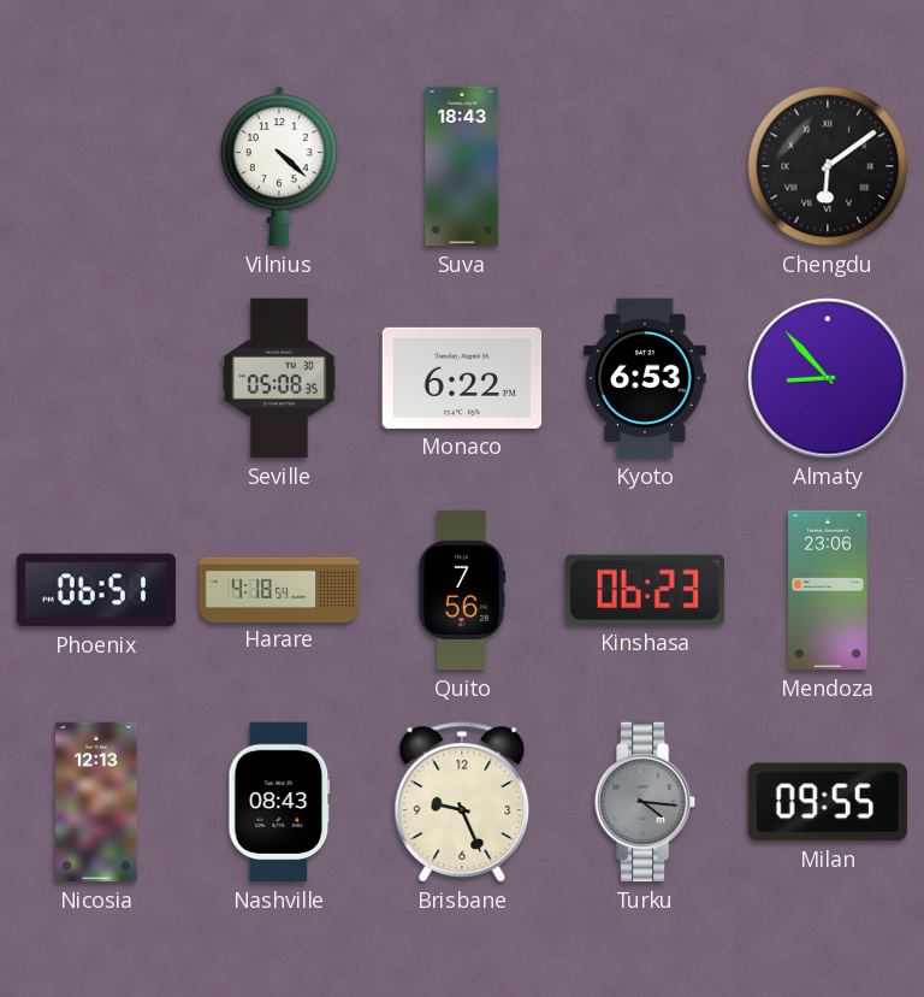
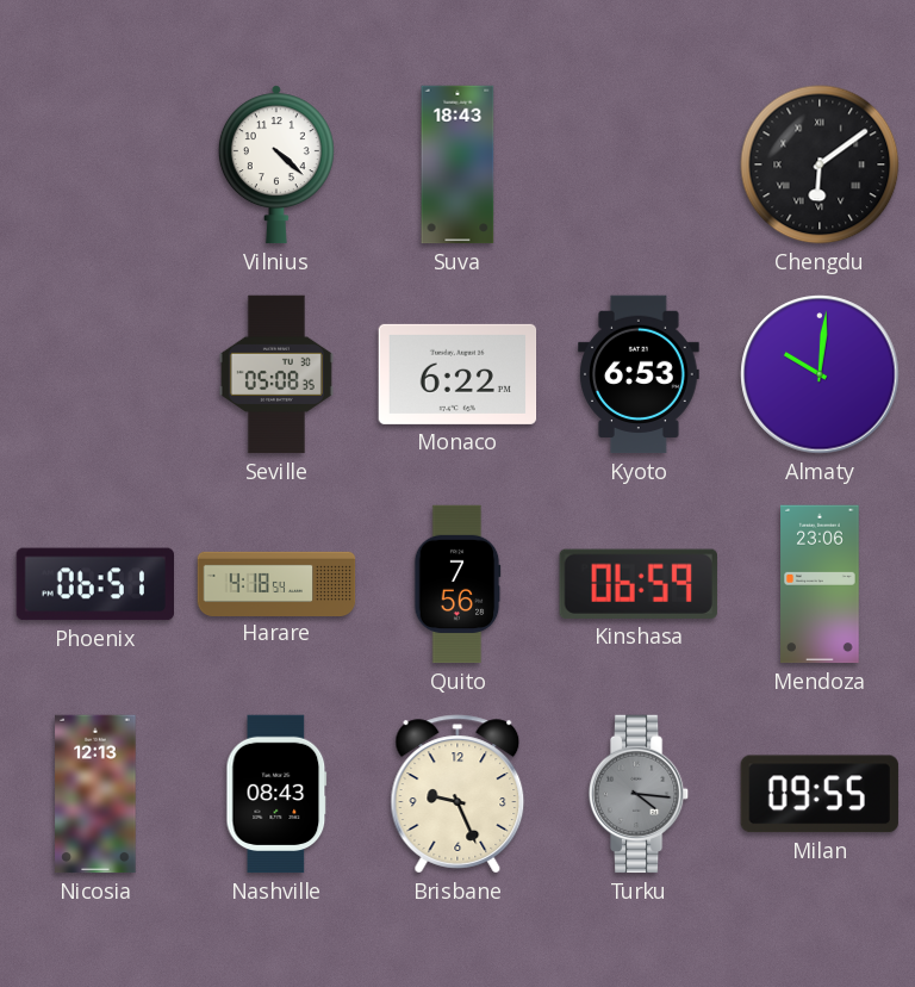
Almaty: 8:53 -> 10:01
Kinshasa: 06:23 -> 06:59
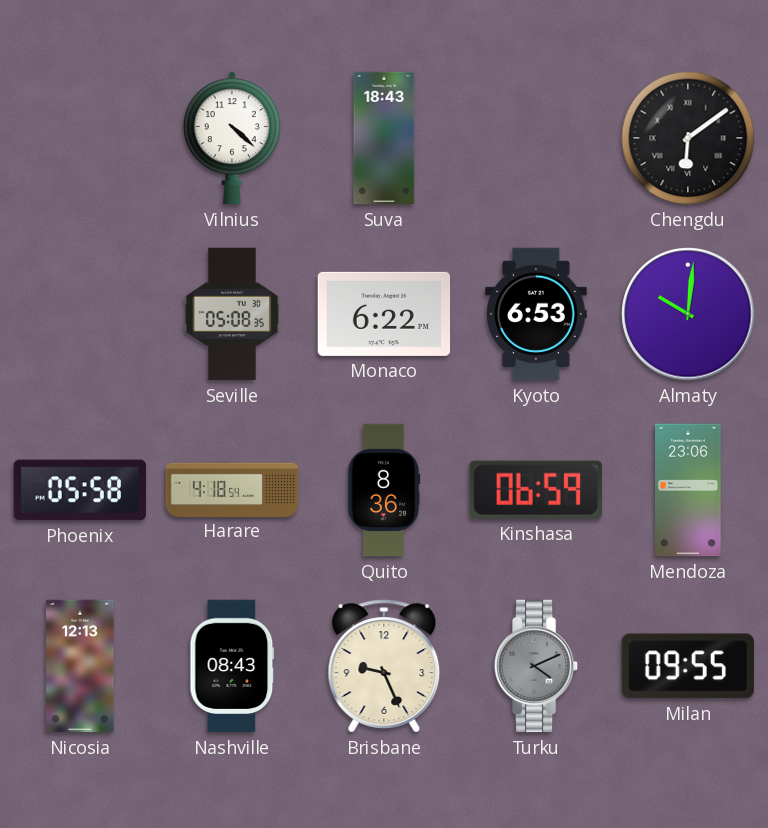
Phoenix: 06:51 -> 05:58
Quito: 7:56 -> 8:36
Turku: 4:16 -> 4:11
